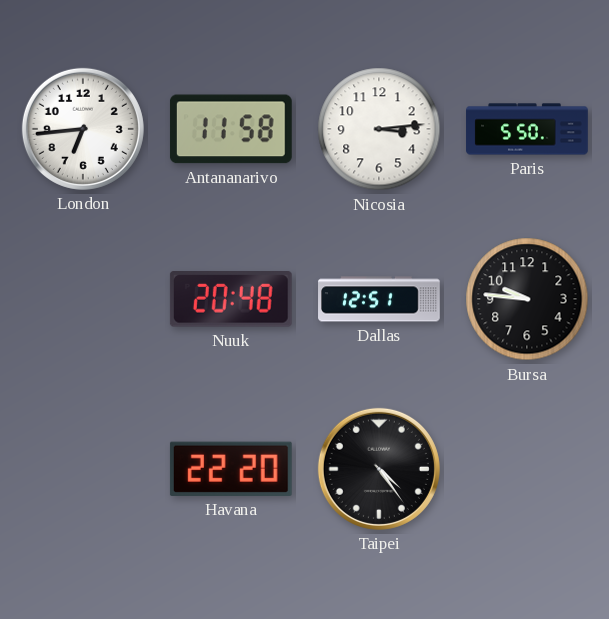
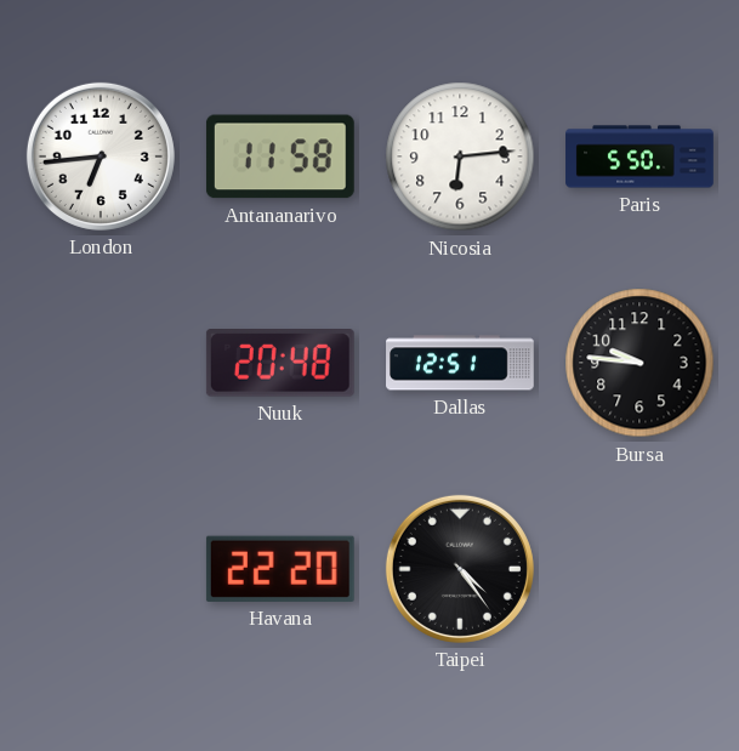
Nicosia: 3:14 -> 6:14
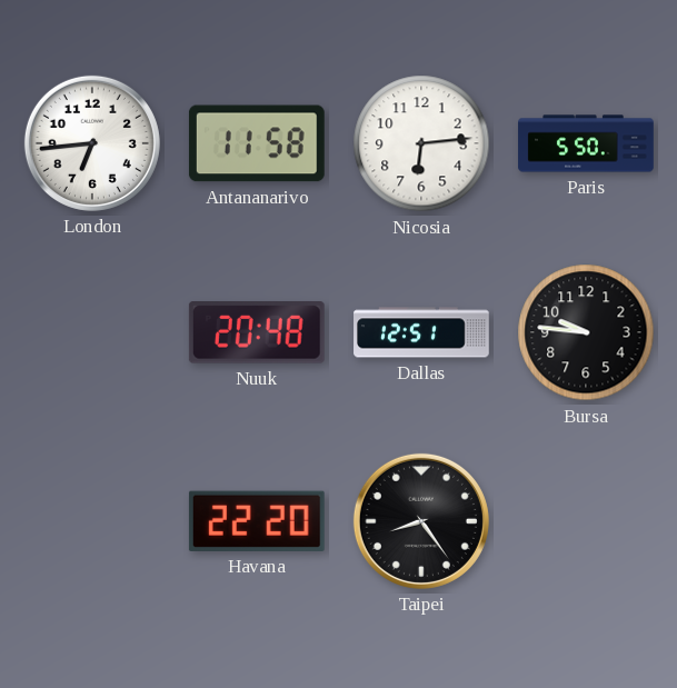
Taipei: 4:24 -> 8:24
